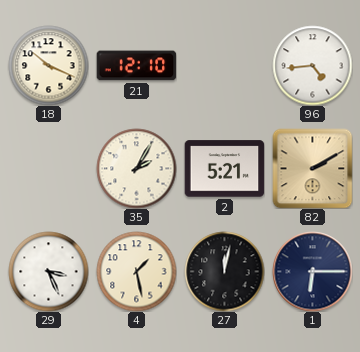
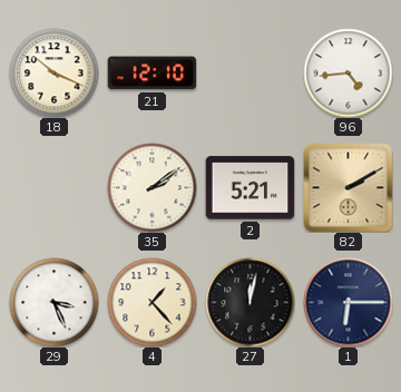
35: 2:05 -> 2:09
4: 1:28 -> 1:23
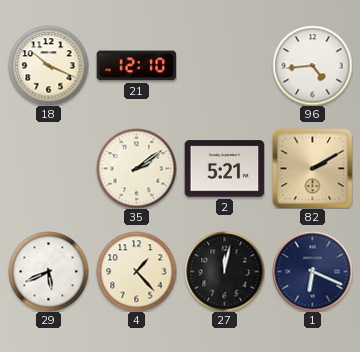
29: 3:26 -> 5:41
1: 6:15 -> 6:19
